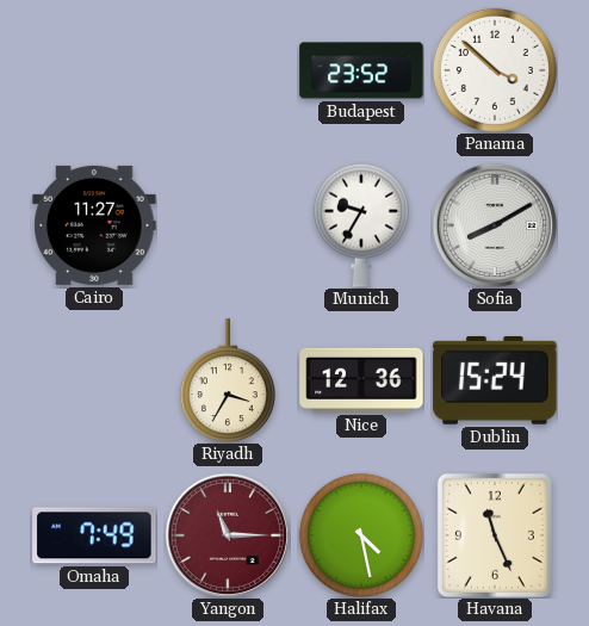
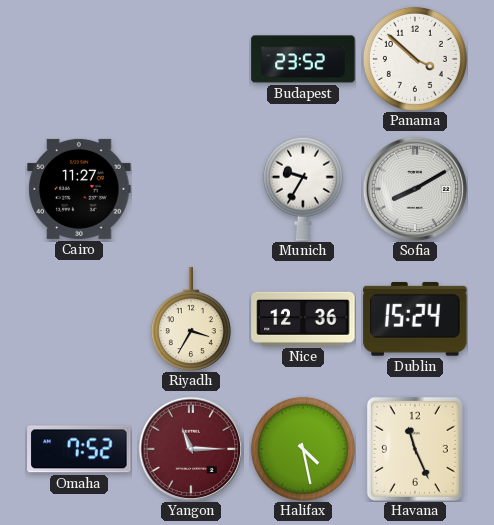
Omaha: 7:49 -> 7:52
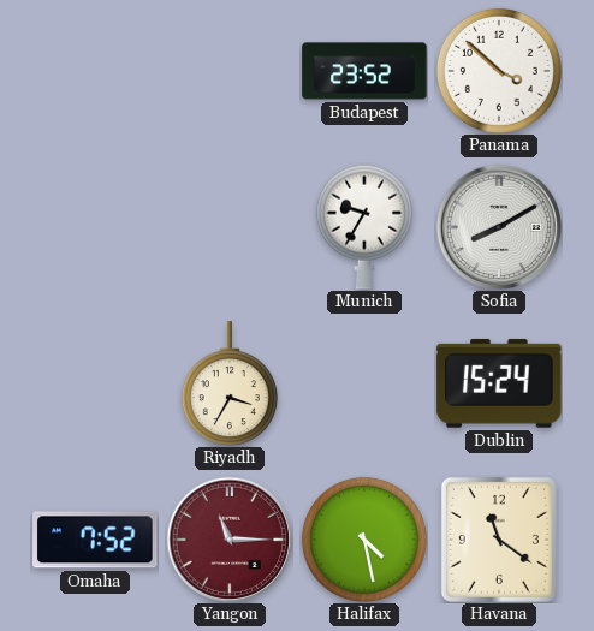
Cairo: 11:27 -> none
Nice: 12:36 -> none
Havana: 11:26 -> 11:21
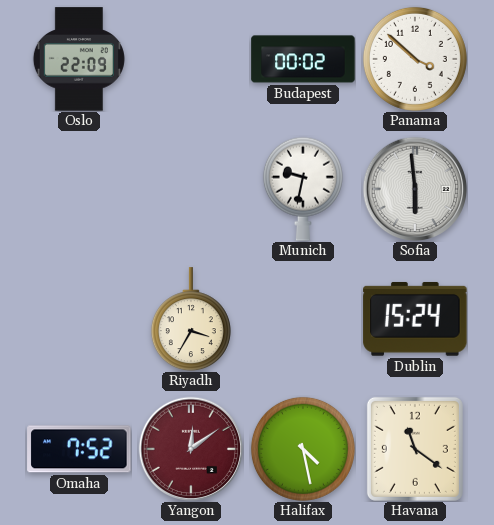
Oslo: none -> 22:09
Budapest: 23:52 -> 00:02
Munich: 9:35 -> 9:32
Sofia: 8:10 -> 5:59
Yangon: 11:15 -> 12:09
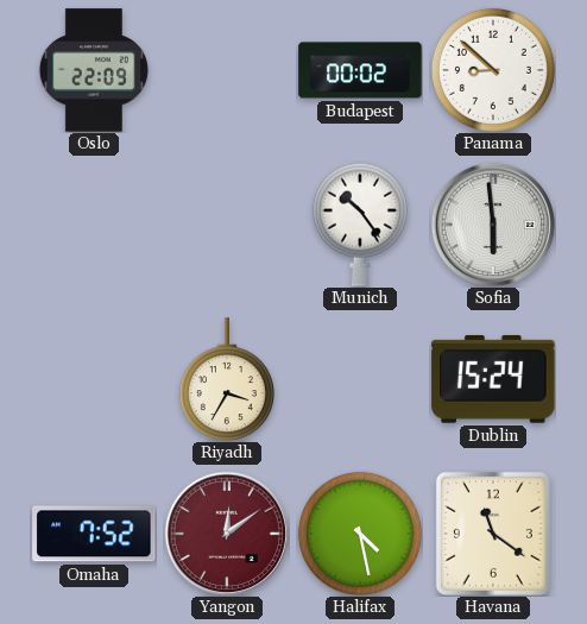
Panama: 3:52 -> 8:52
Munich: 9:32 -> 10:24
